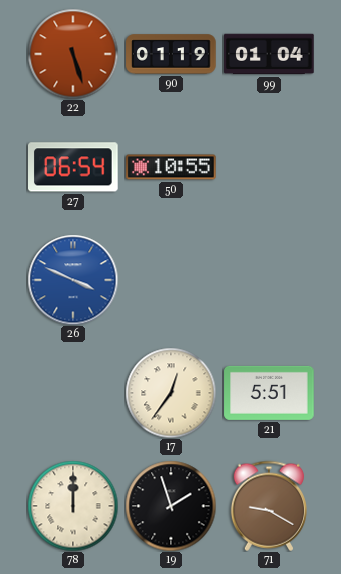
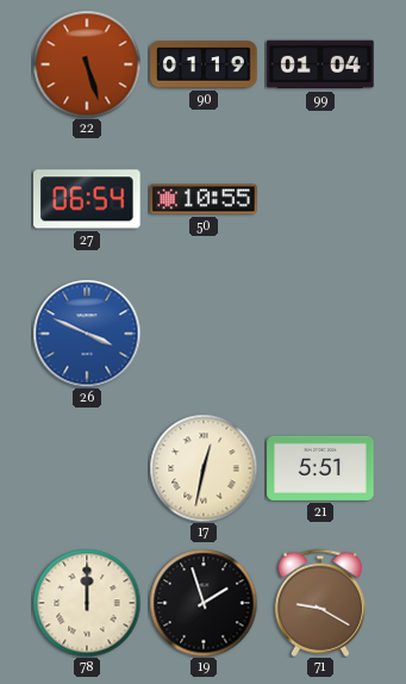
17: 12:36 -> 12:32
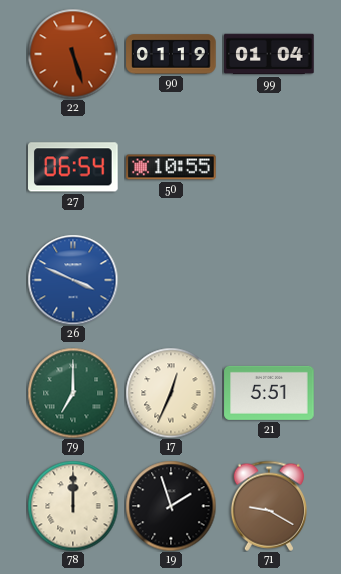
79: none -> 7:00
17: 12:32 -> 12:34
